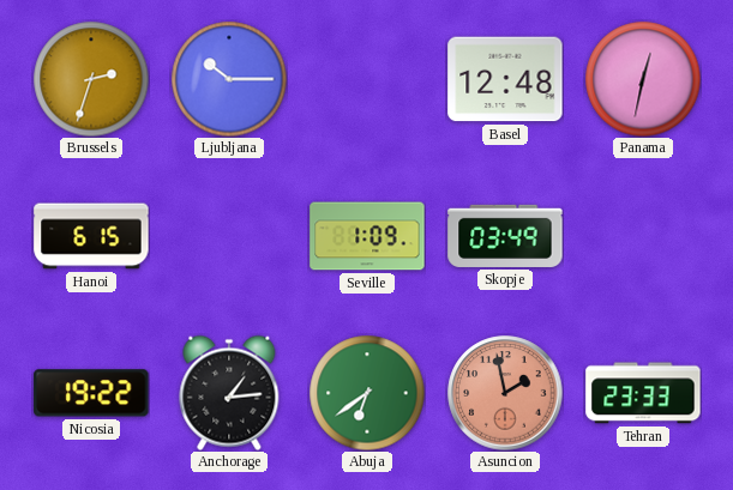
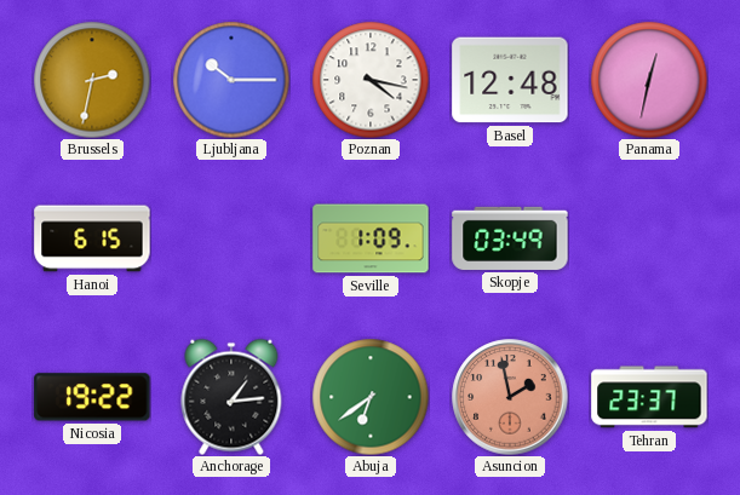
Brussels: 2:33 -> 2:32
Poznan: none -> 4:17
Tehran: 23:33 -> 23:37
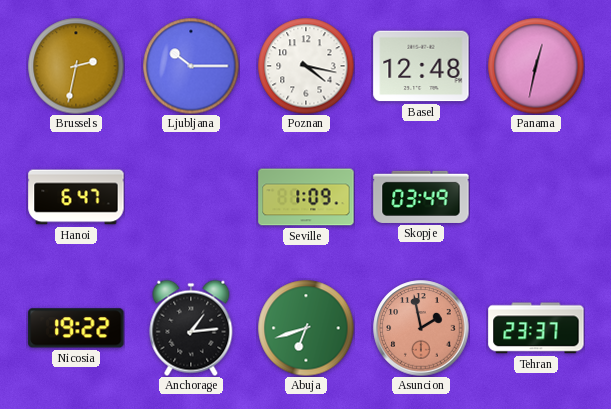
Hanoi: 6:15 -> 6:47
Abuja: 6:39 -> 6:42
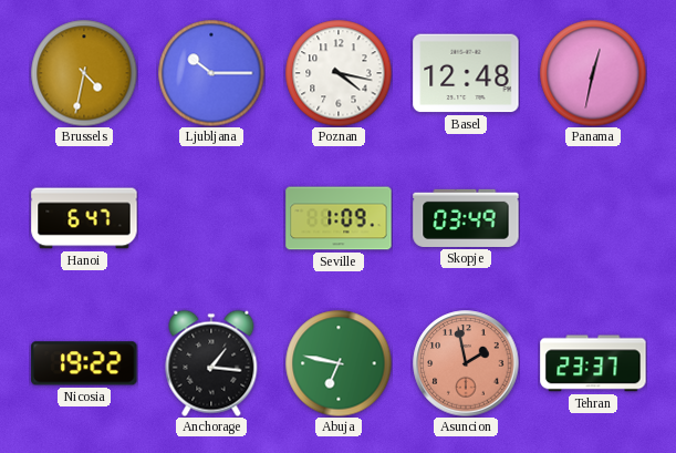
Brussels: 2:32 -> 4:32
Anchorage: 1:14 -> 1:16
Abuja: 6:42 -> 6:47
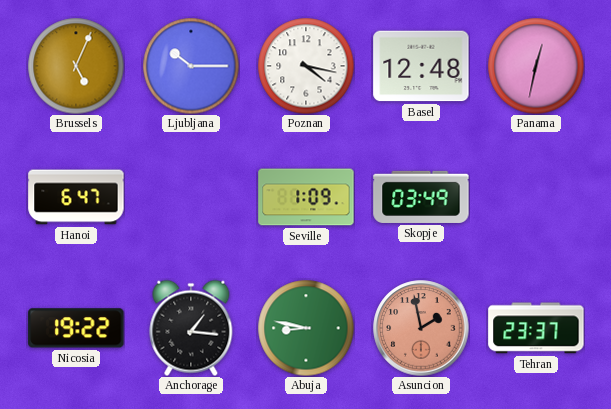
Brussels: 4:32 -> 5:04
Abuja: 6:47 -> 8:47
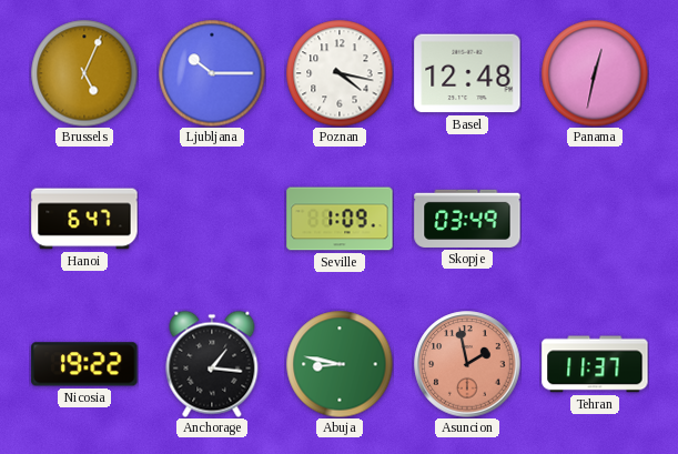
Tehran: 23:37 -> 11:37
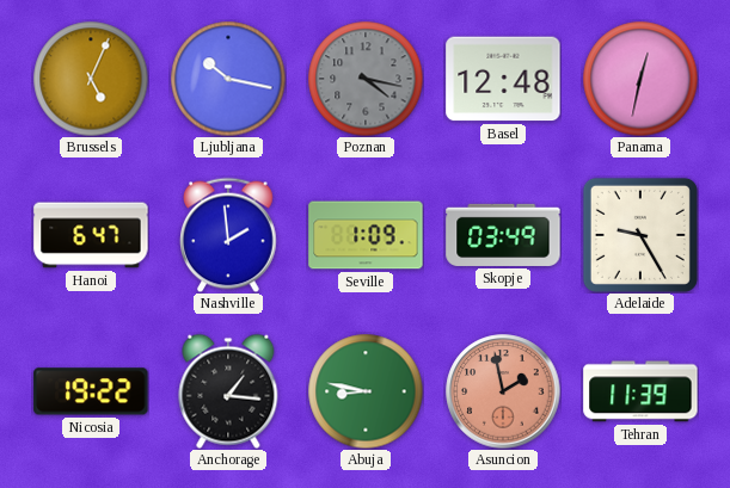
Ljubljana: 10:15 -> 10:17
Poznan dial: white -> grey
Nashville: none -> 1:59
Adelaide: none -> 9:25
Tehran: 11:37 -> 11:39
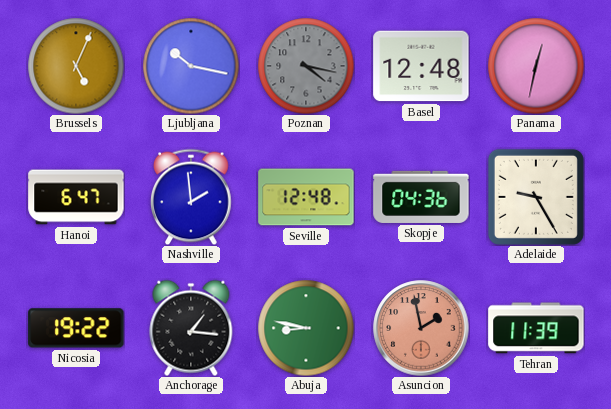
Seville: 1:09 -> 12:48
Skopje: 03:49 -> 04:36
